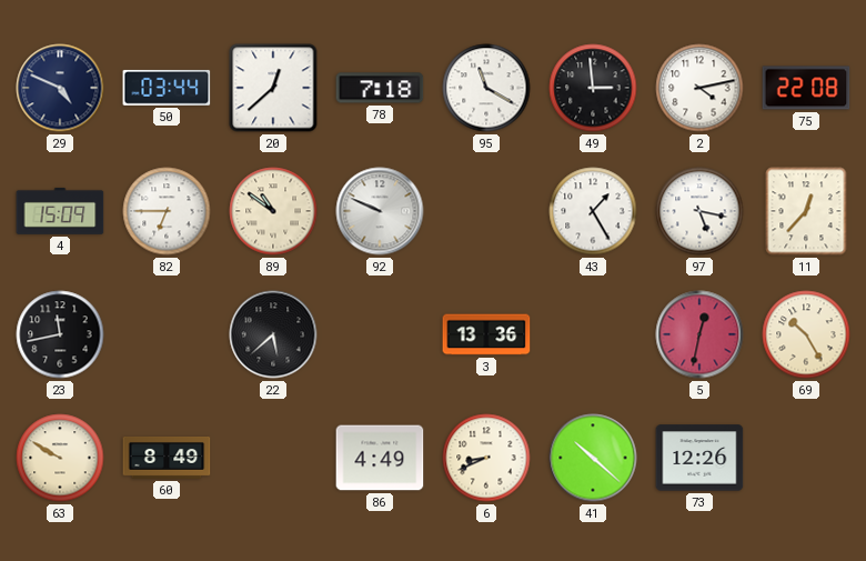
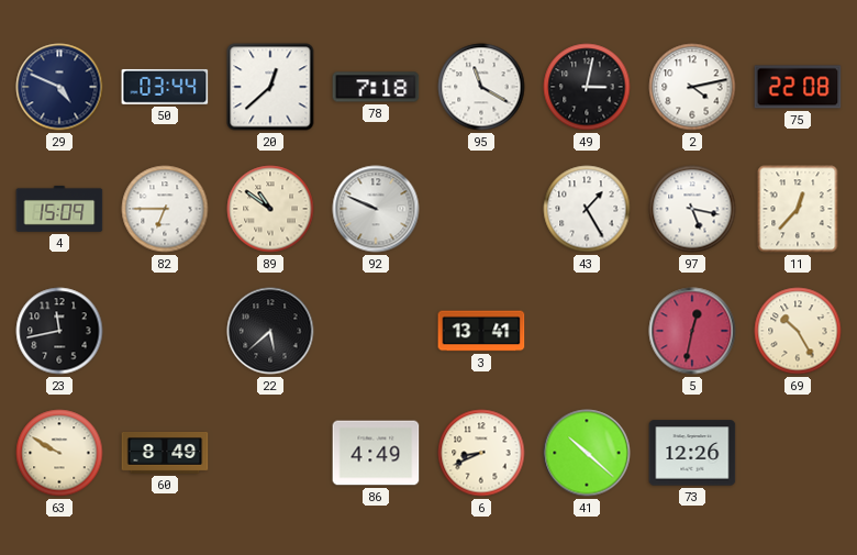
49: 2:59 -> 3:02
3: 13:36 -> 13:41
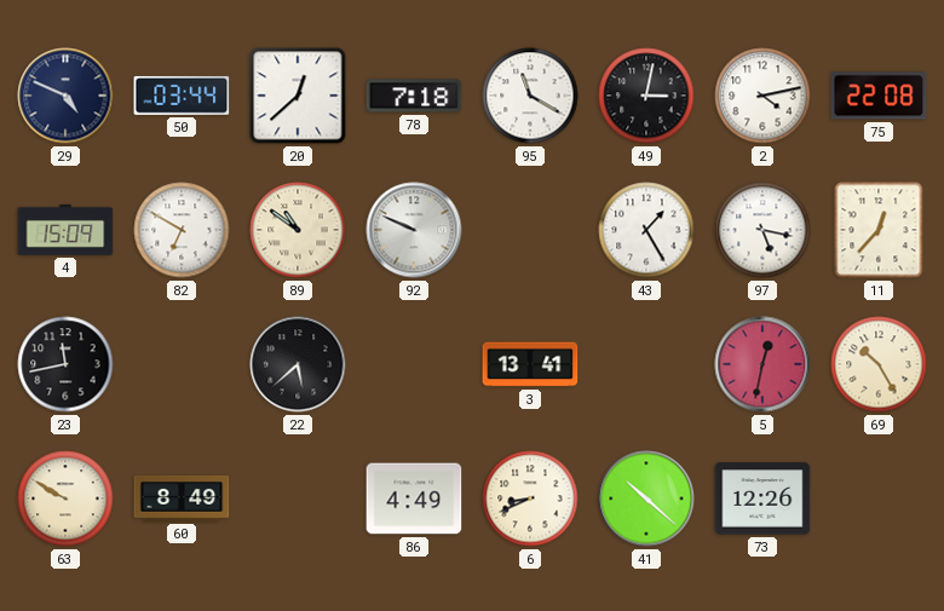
82: 6:45 -> 6:50
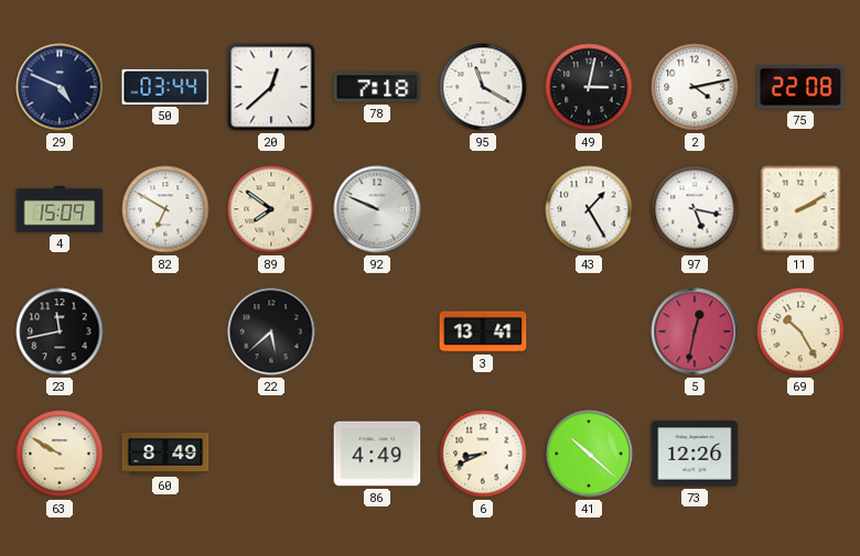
89: 10:51 -> 7:51
11: 12:37 -> 2:10
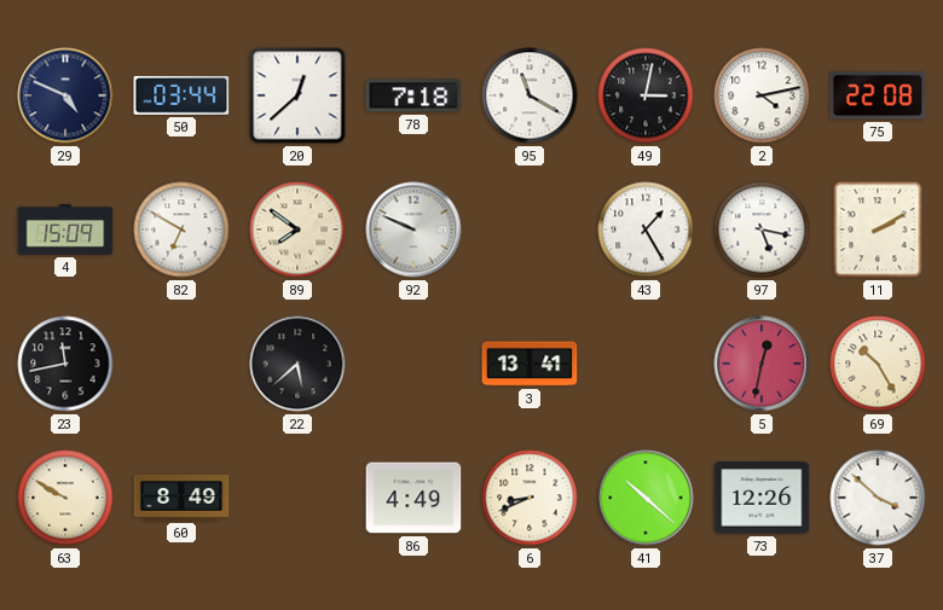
37: none -> 3:52
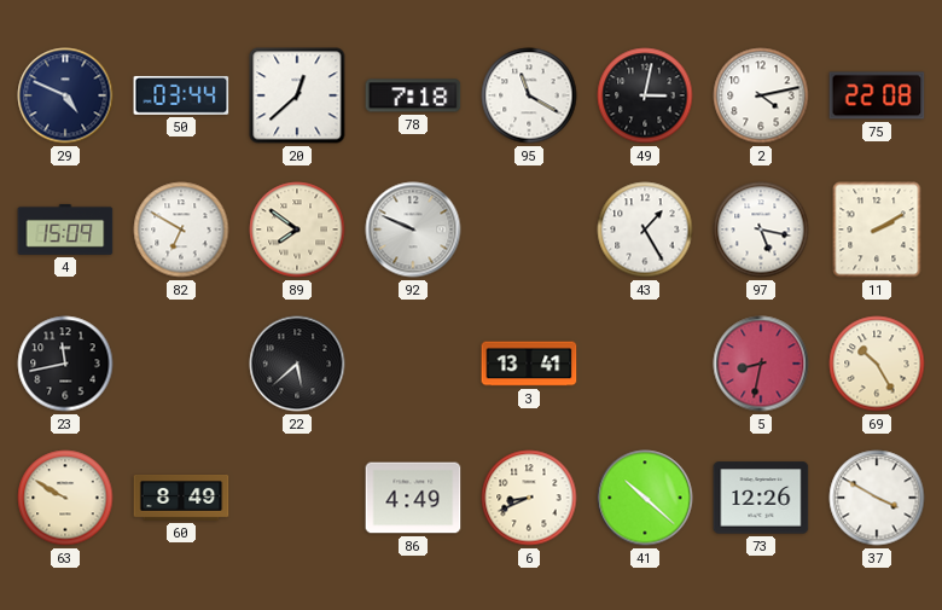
5: 12:32 -> 8:32
37: 3:52 -> 3:50
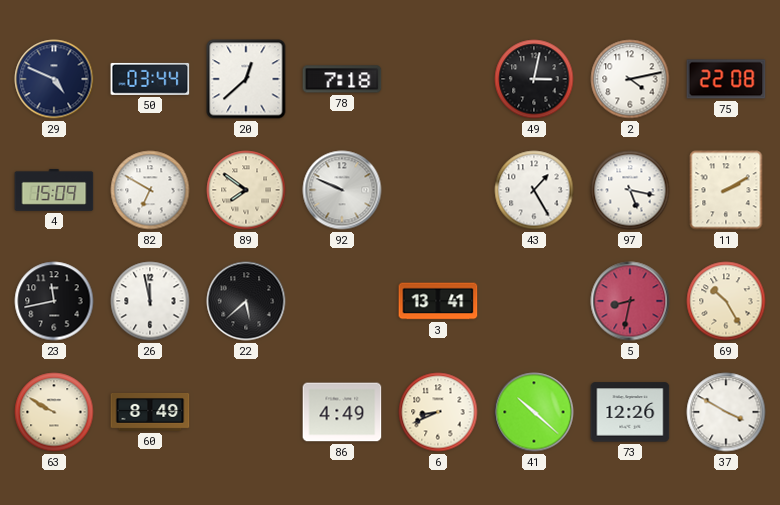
95: 11:20 -> none
26: none -> 11:58
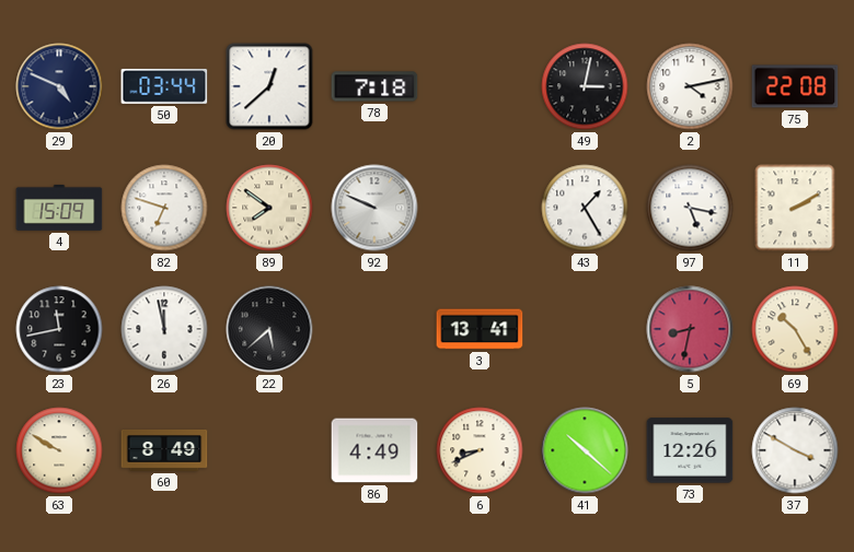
82: 6:50 -> 6:48
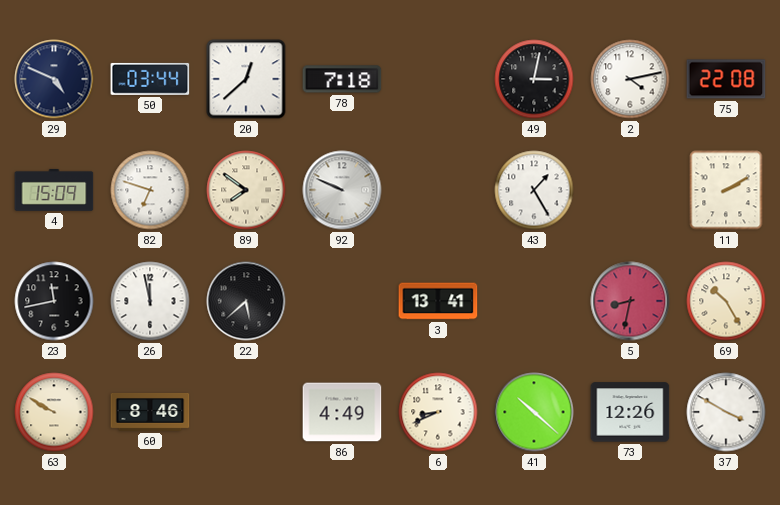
97: 5:17 -> none
60: 8:49 -> 8:46
